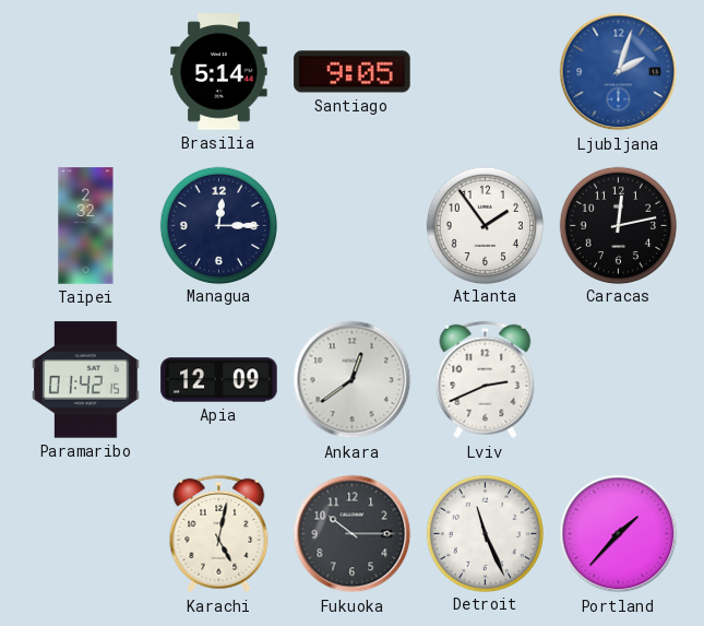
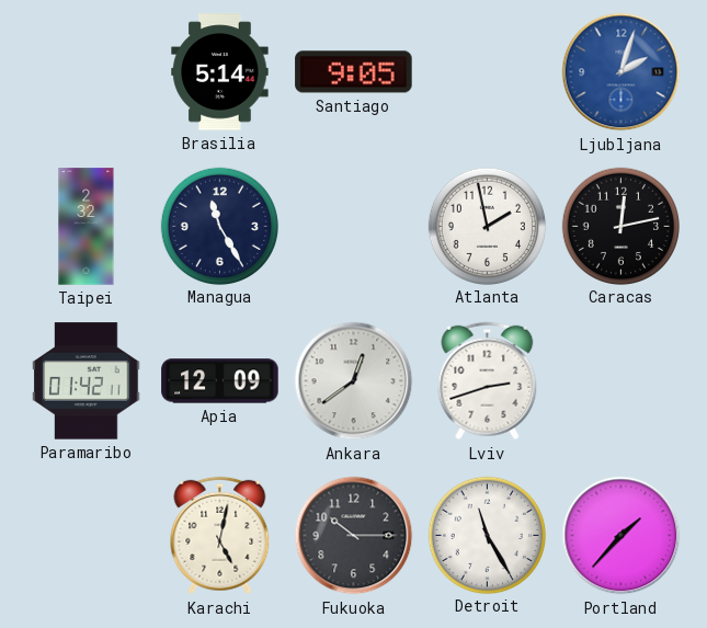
Managua: 12:15 -> 11:25
Atlanta: 1:54 -> 1:58
Paramaribo: 01:42:15 -> 01:42:11
Lviv: 2:41 -> 2:42
Detroit: 11:26 -> 11:25
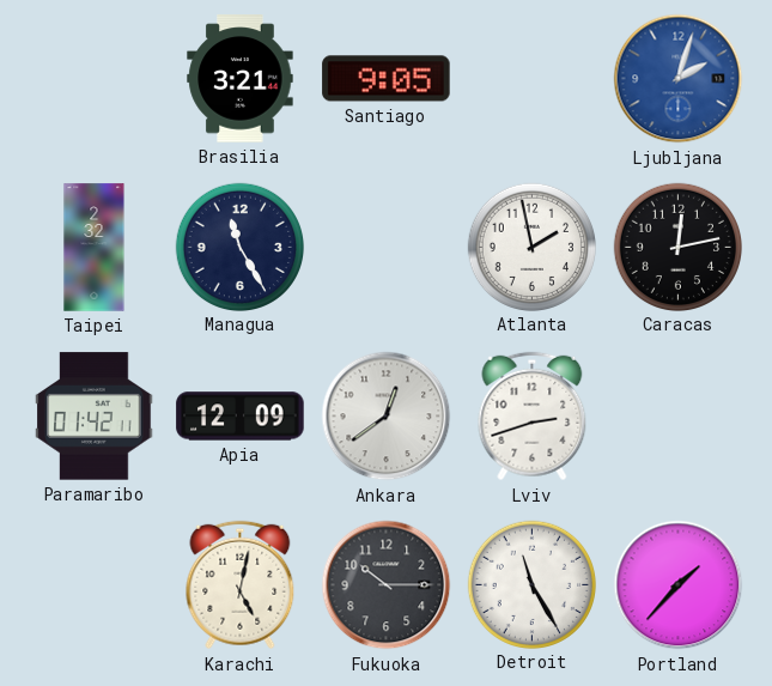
Brasilia: 5:14 -> 3:21
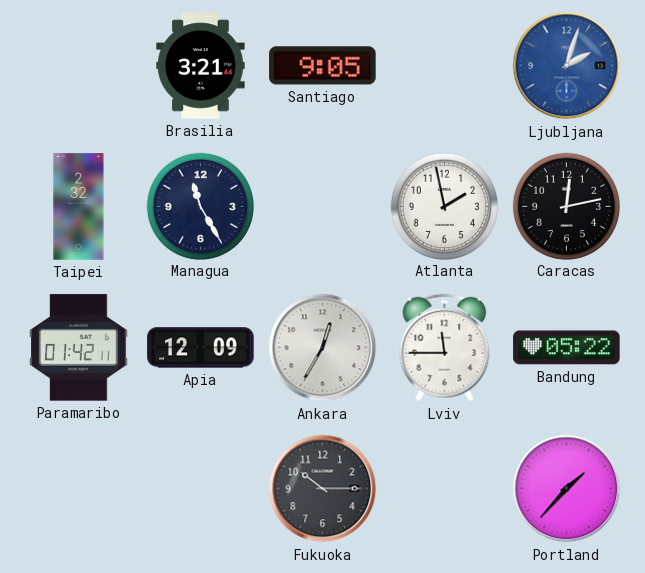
Ankara: 12:39 -> 12:35
Lviv: 2:42 -> 11:45
Bandung: none -> 05:22
Karachi: 5:02 -> none
Detroit: 11:25 -> none
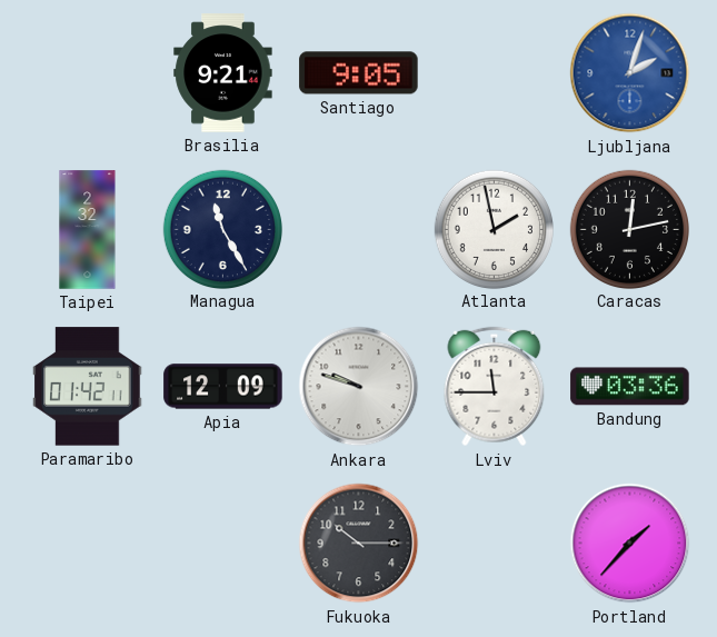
Brasilia: 3:21 -> 9:21
Ankara: 12:35 -> 9:48
Bandung: 05:22 -> 03:36
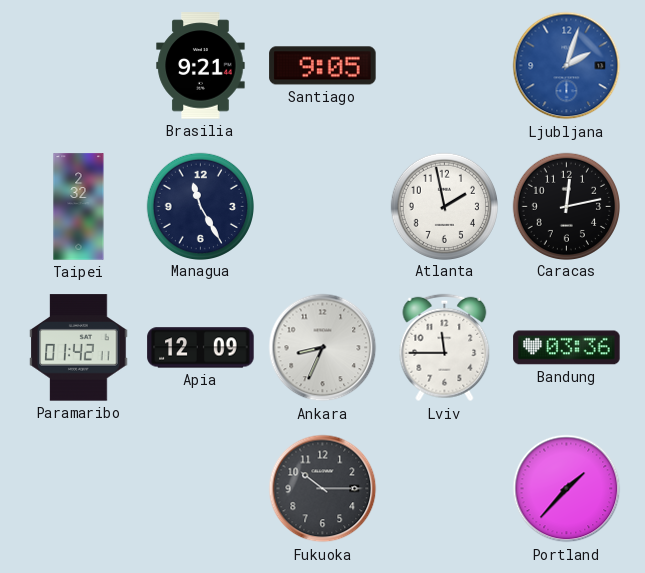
Ankara: 9:48 -> 8:34
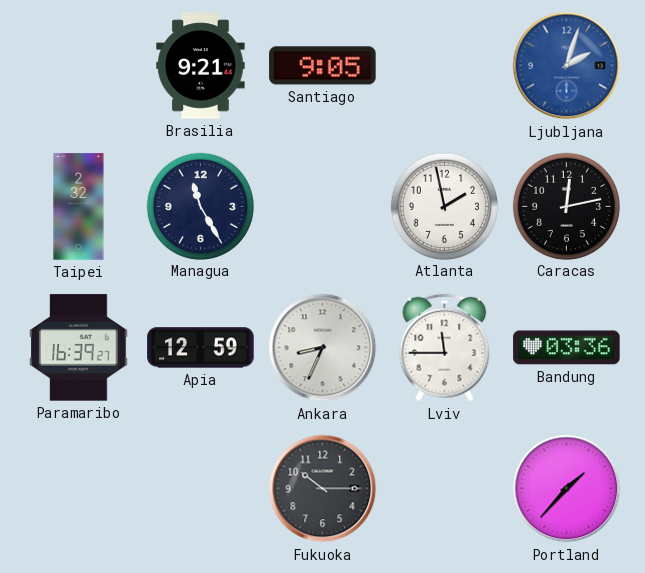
Paramaribo: 01:42 -> 16:39
Apia: 12:09 -> 12:59
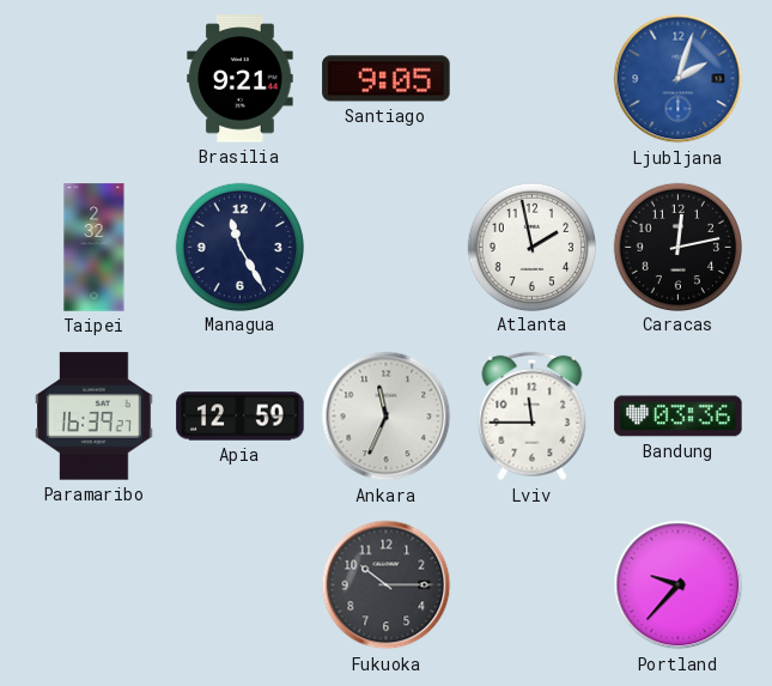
Ankara: 8:34 -> 11:34
Portland: 1:37 -> 9:37
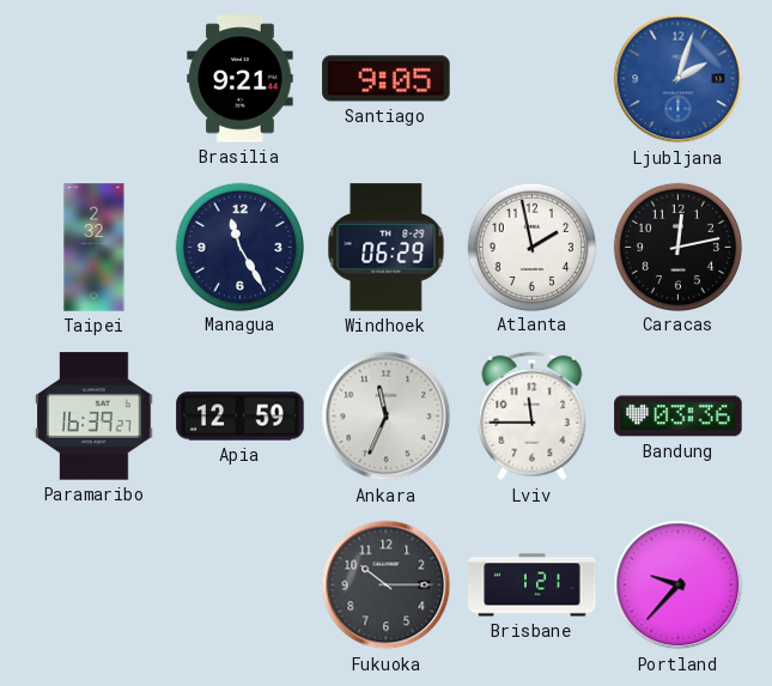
Windhoek: none -> 06:29
Brisbane: none -> 1:21
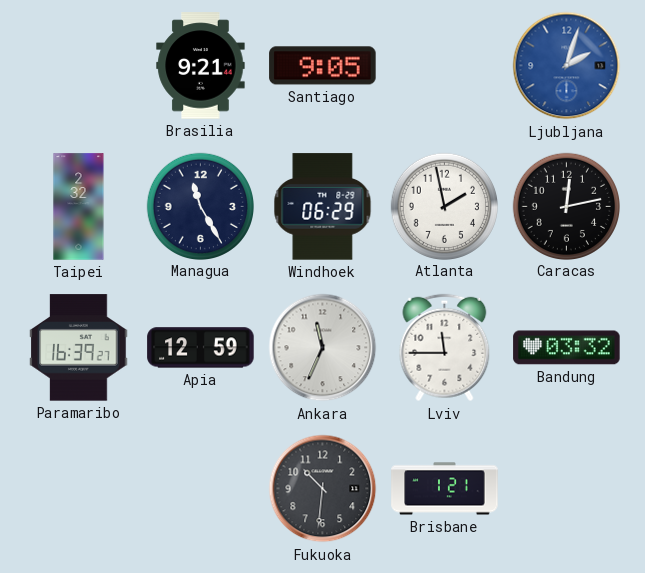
Bandung: 03:36 -> 03:32
Fukuoka: 10:15 -> 10:31
Portland: 9:37 -> none
